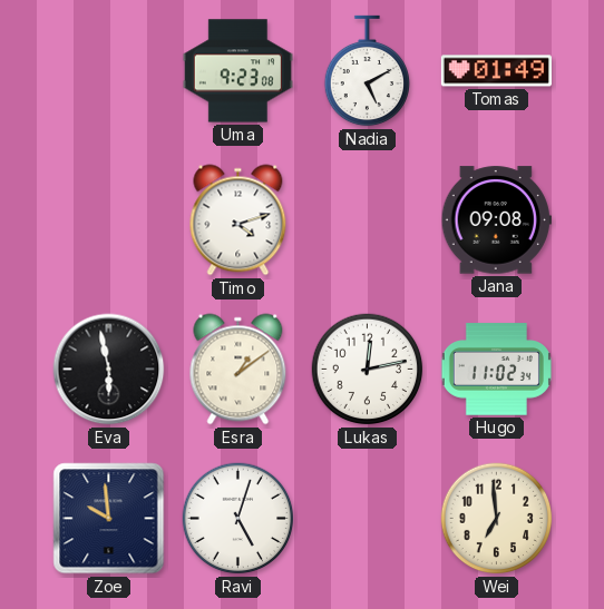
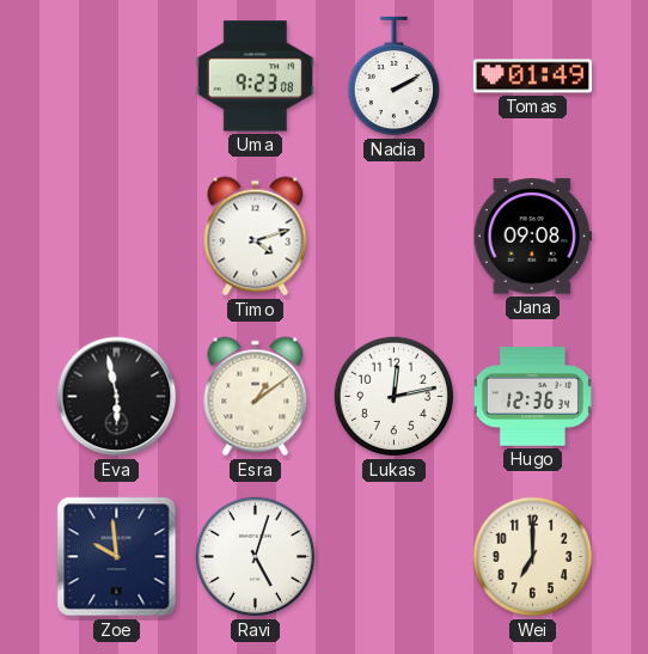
Nadia: 5:10 -> 2:10
Hugo: 11:02 -> 12:36
Wei: 6:59 -> 7:00
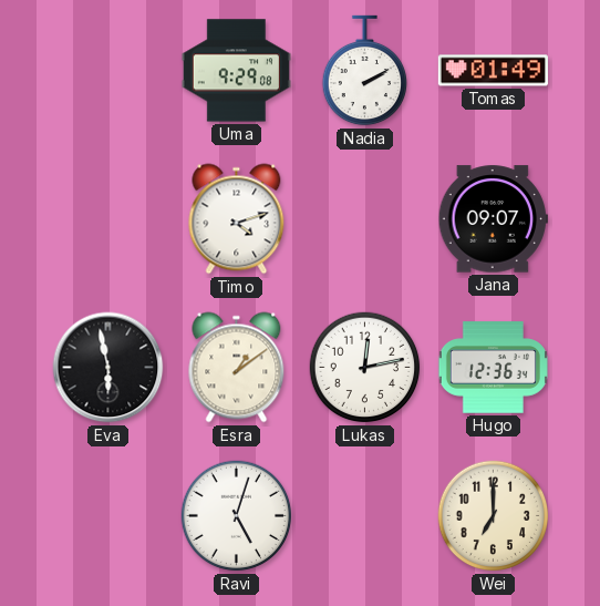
Uma: 9:23 -> 9:29
Jana: 09:08 -> 09:07
Zoe: 9:59 -> none
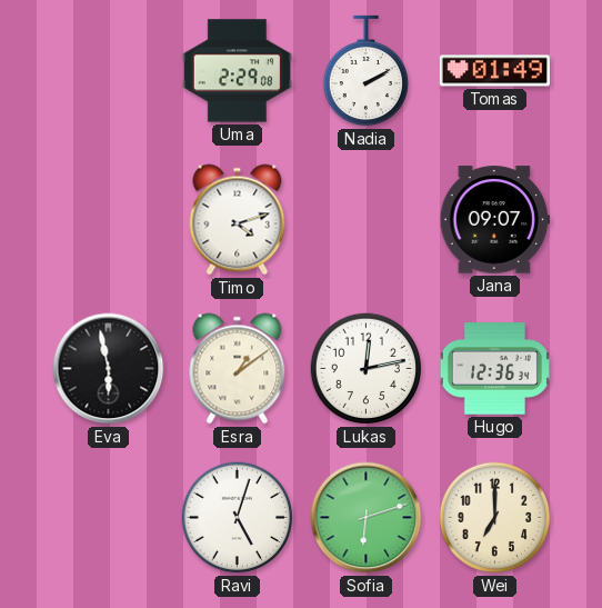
Uma: 9:29 -> 2:29
Sofia: none -> 6:12
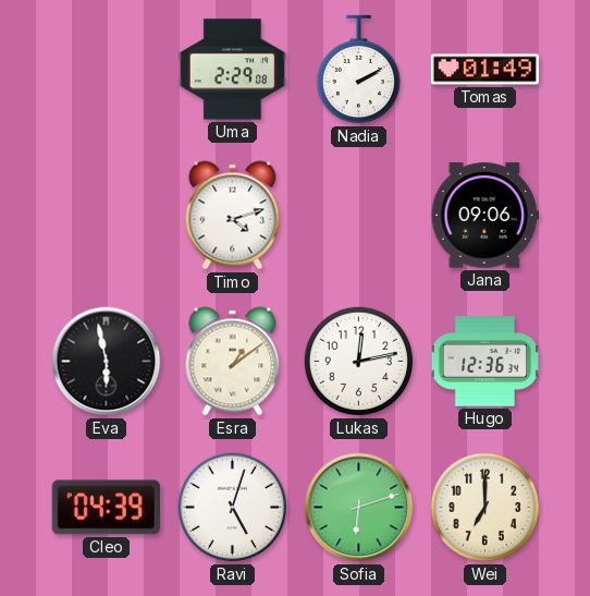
Jana: 09:07 -> 09:06
Cleo: none -> 04:39
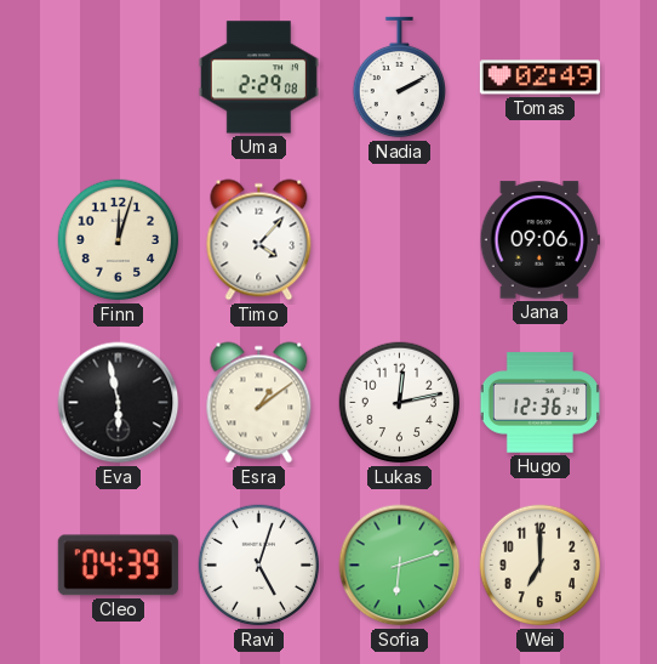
Tomas: 01:49 -> 02:49
Finn: none -> 12:03
Timo: 4:12 -> 4:07
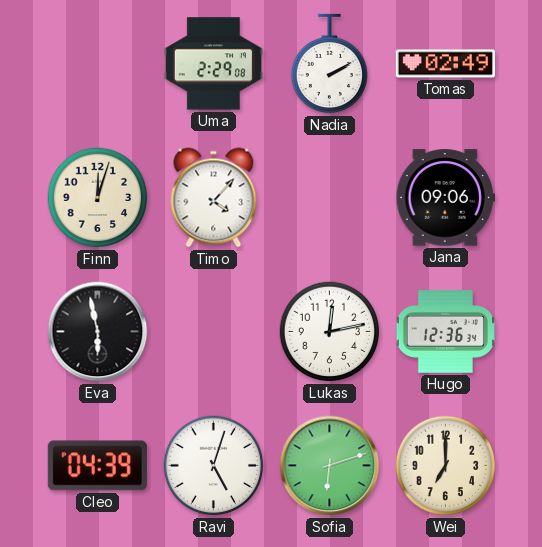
Esra: 1:09 -> none
